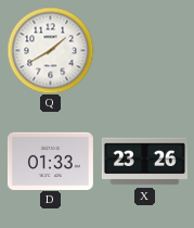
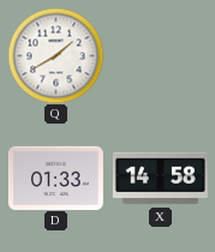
X: 23:26 -> 14:58
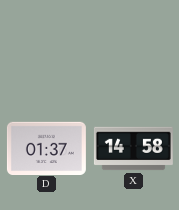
Q: 1:40 -> none
D: 01:33 -> 01:37
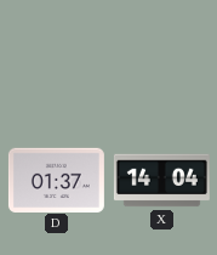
X: 14:58 -> 14:04
